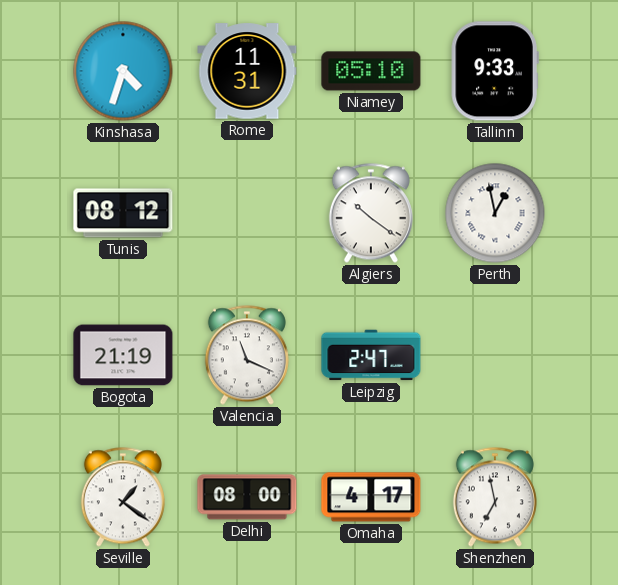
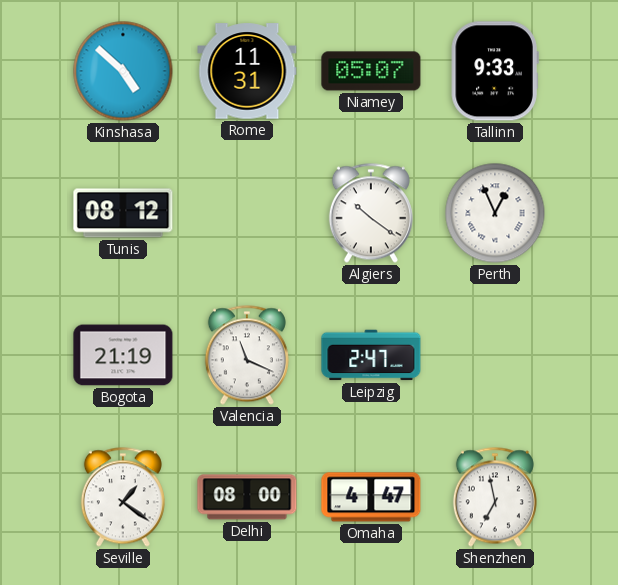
Kinshasa: 4:33 -> 4:52
Niamey: 05:10 -> 05:07
Perth: 12:58 -> 12:56
Omaha: 4:17 -> 4:47
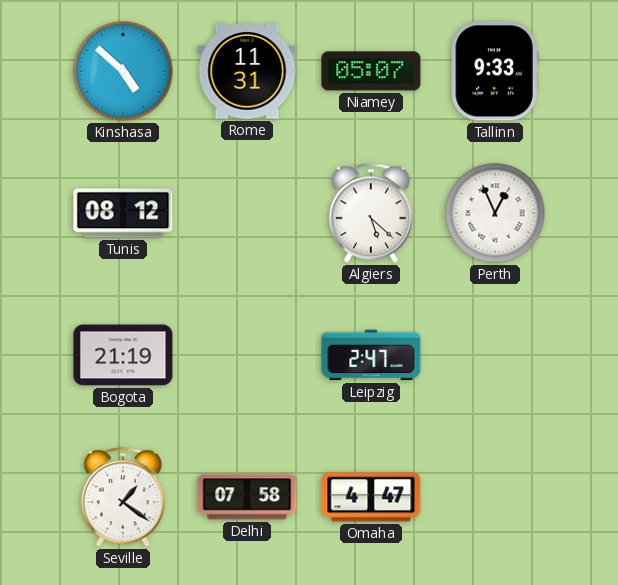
Algiers: 10:21 -> 5:22
Valencia: 11:19 -> none
Delhi: 08:00 -> 07:58
Shenzhen: 6:58 -> none
